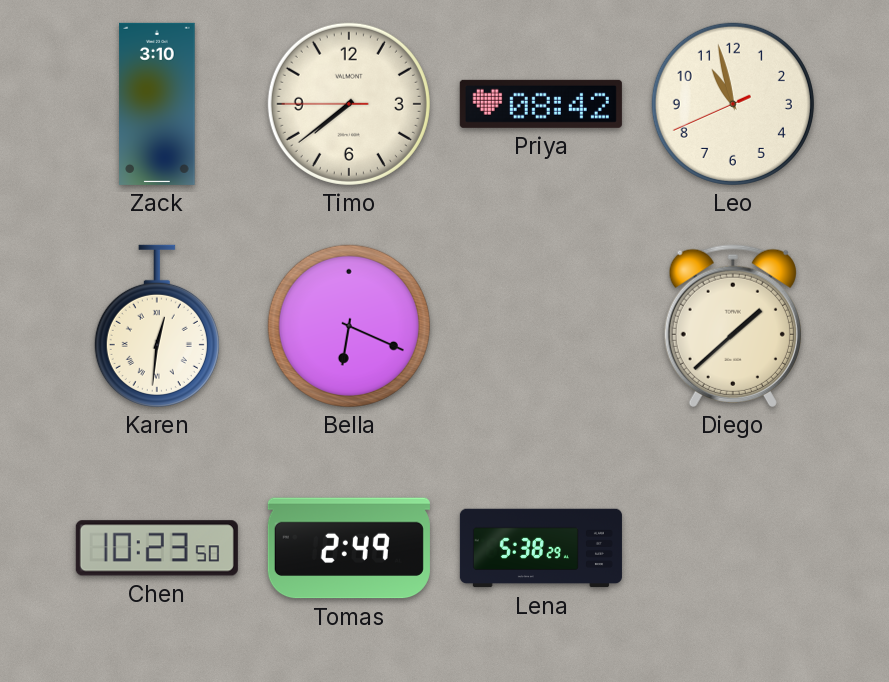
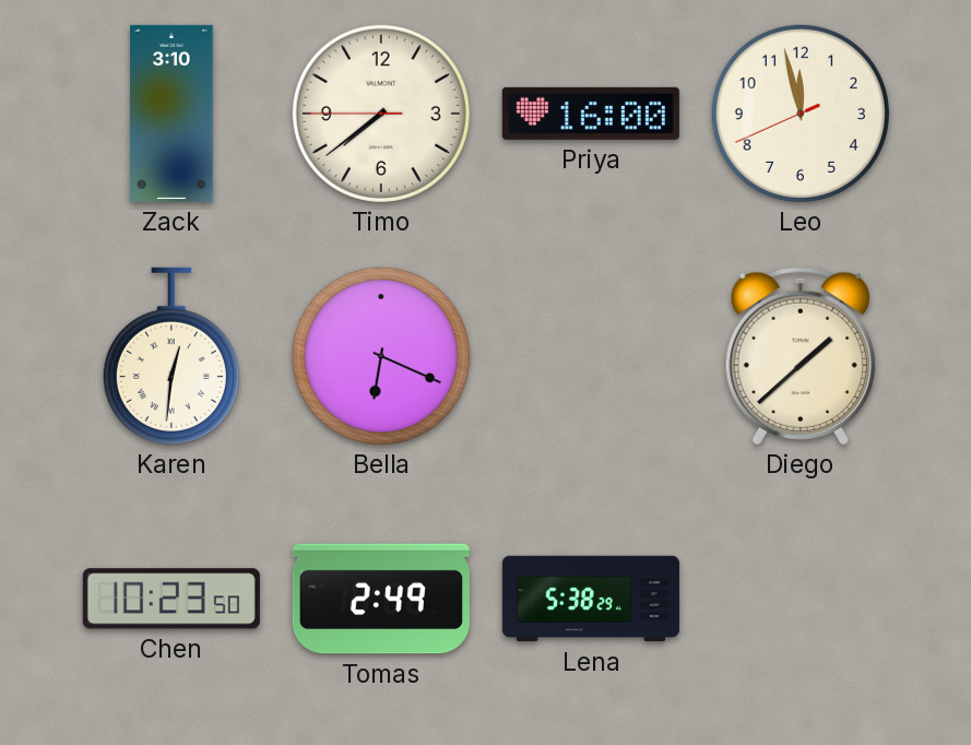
Priya: 08:42 -> 16:00
Leo: 10:57 -> 11:57
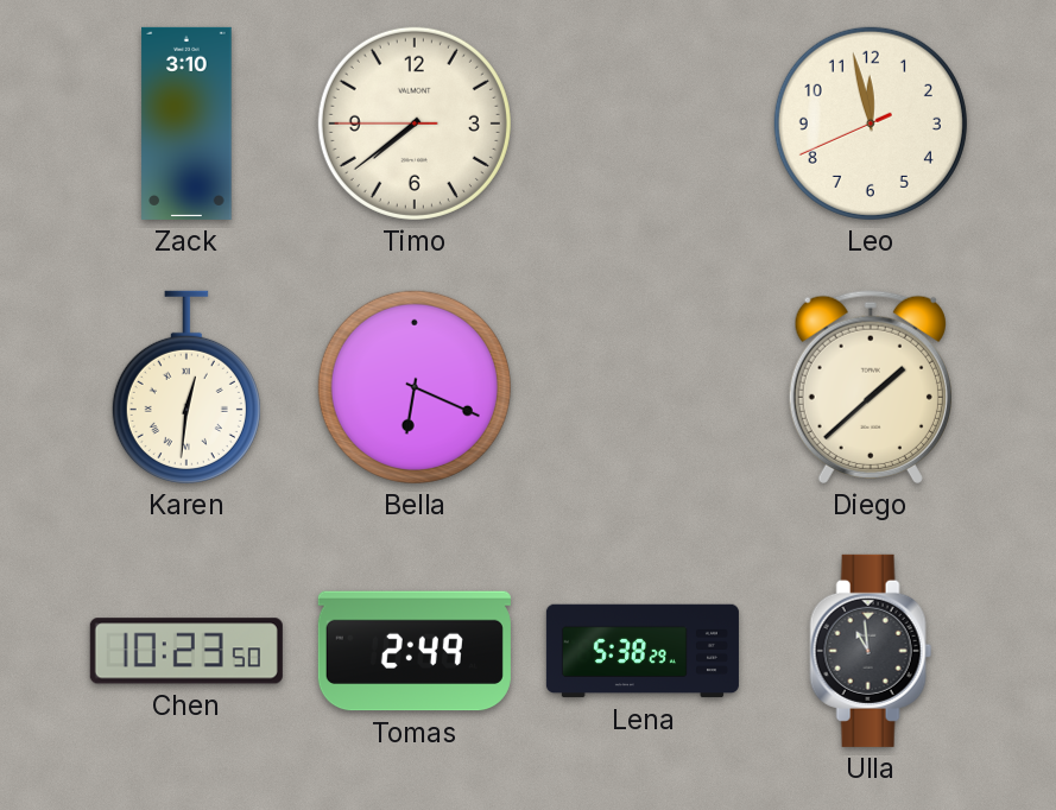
Priya: 16:00 -> none
Ulla: none -> 10:59
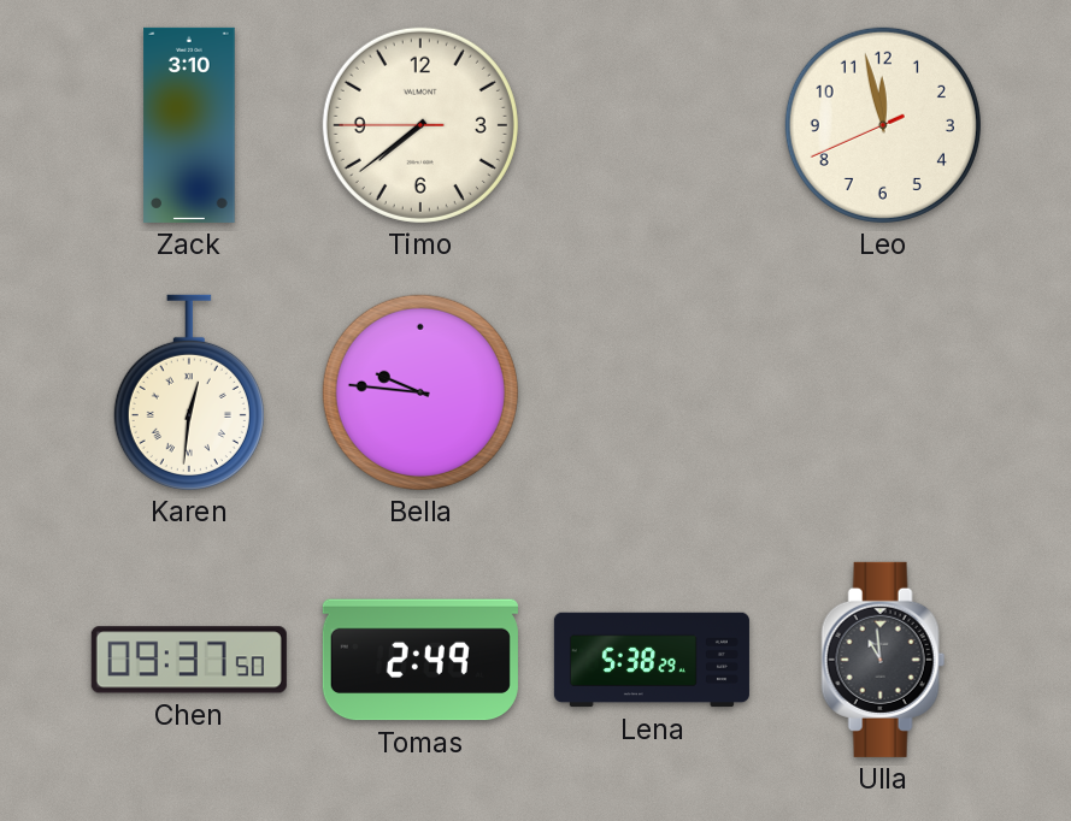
Bella: 6:19 -> 9:46
Diego: 1:38 -> none
Chen: 10:23 -> 09:37
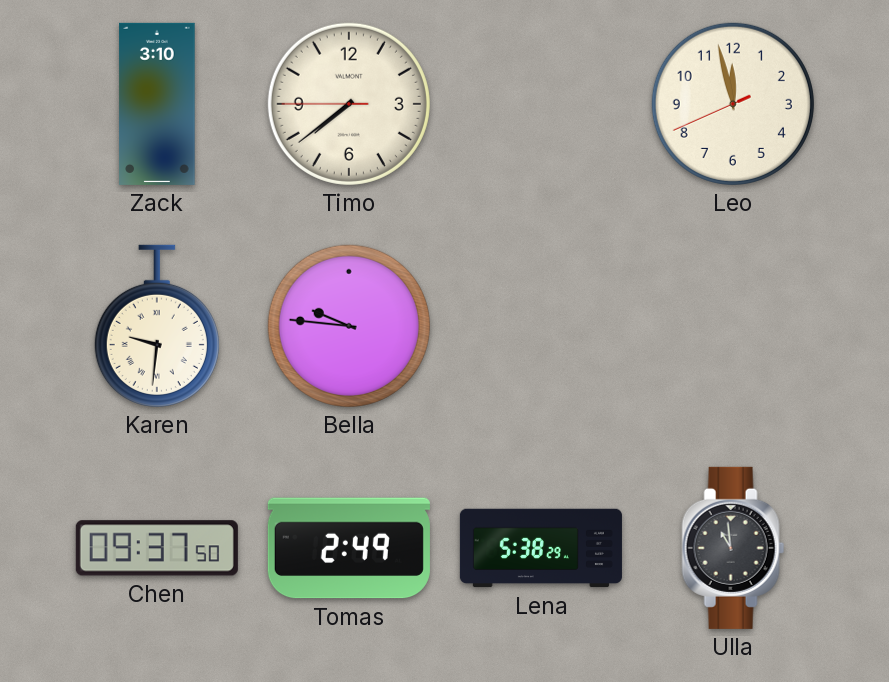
Karen: 12:31 -> 9:31
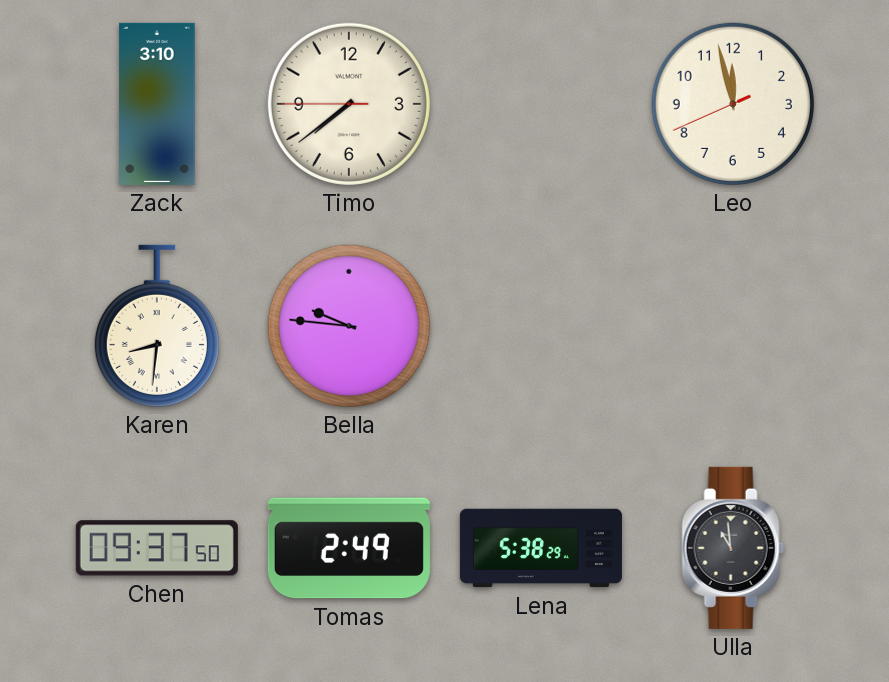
Karen: 9:31 -> 8:31
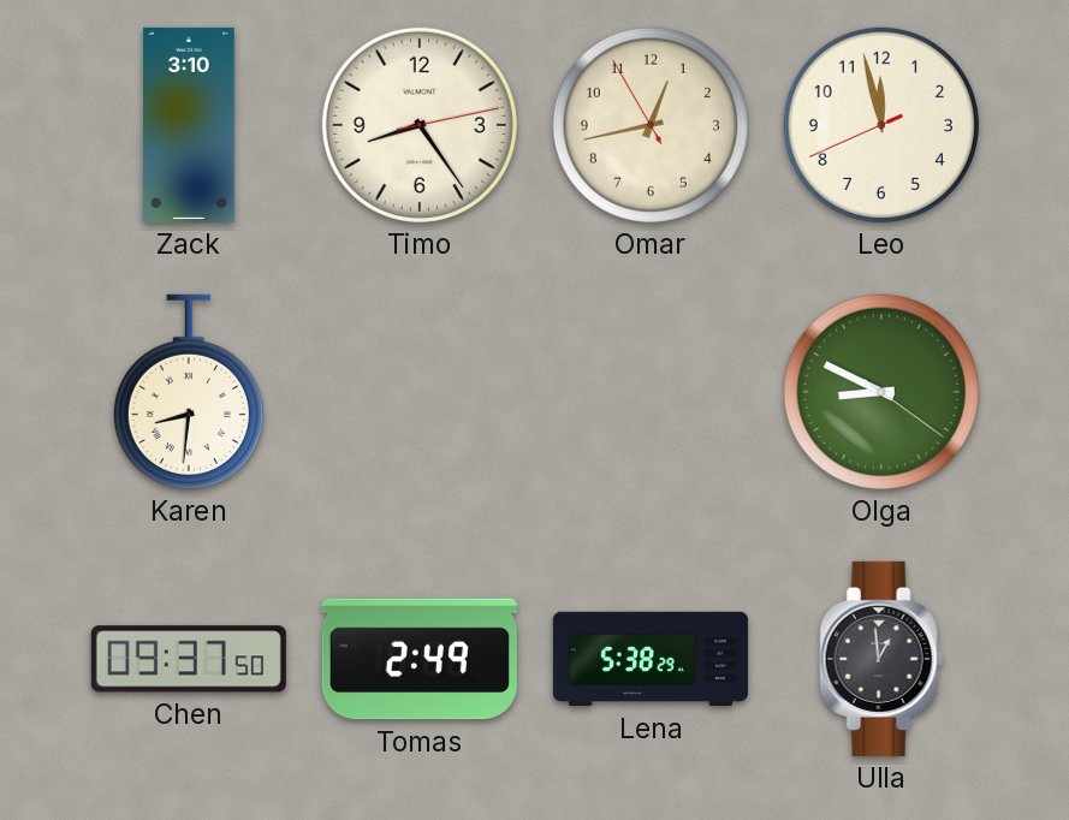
Timo: 7:38 -> 8:24
Omar: none -> 12:42
Bella: 9:46 -> none
Olga: none -> 8:49
Ulla: 10:59 -> 12:59
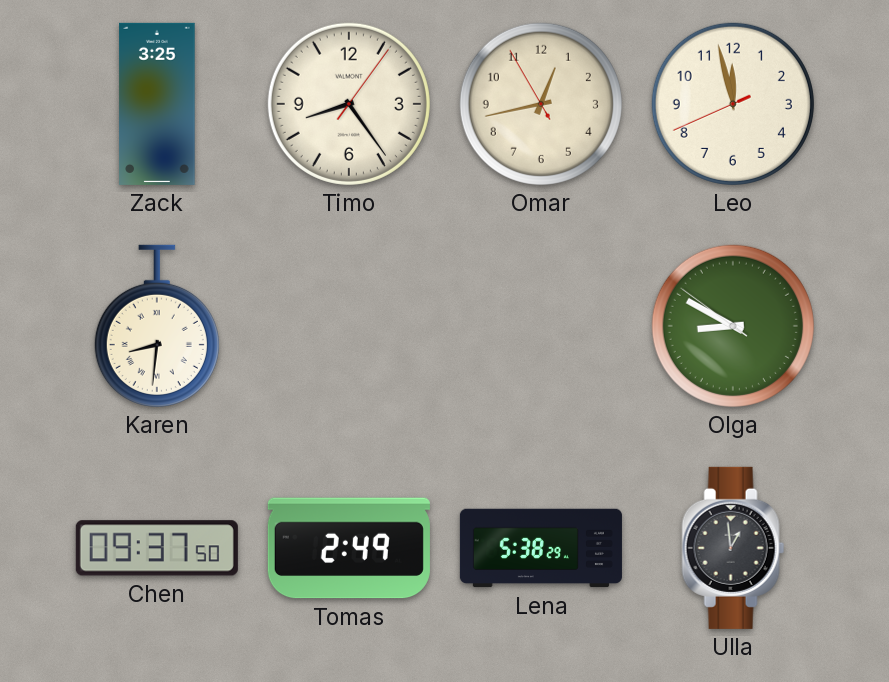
Zack: 3:10 -> 3:25
Timo: 8:24:13 -> 8:24:06
Olga: 8:49:21 -> 8:49:51
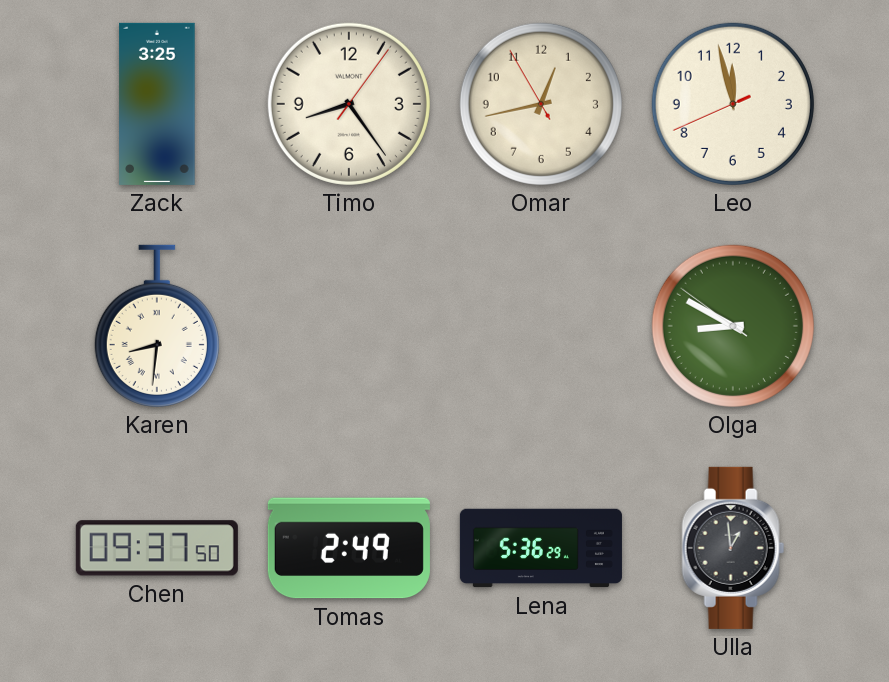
Lena: 5:38 -> 5:36
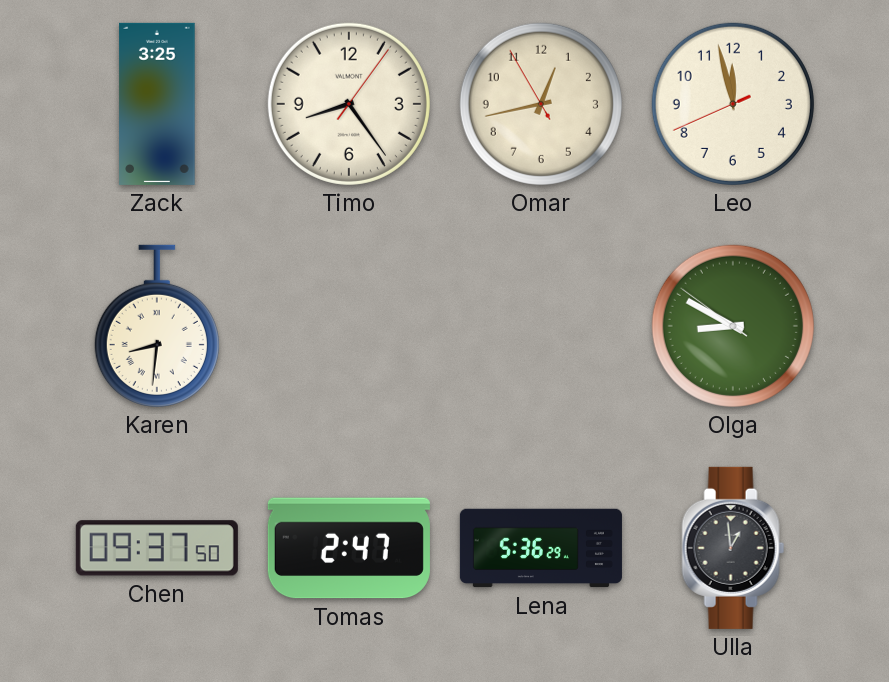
Tomas: 2:49 -> 2:47
